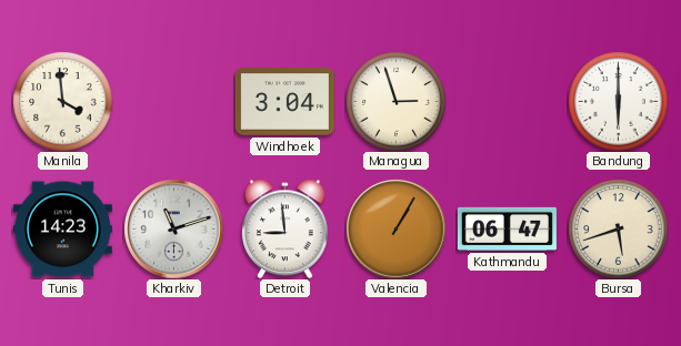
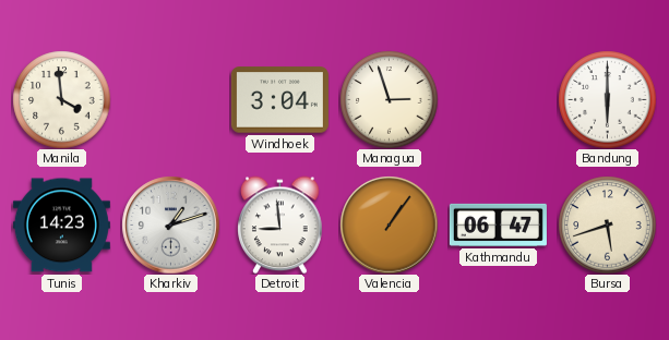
Kharkiv: 11:12 -> 1:12
Valencia: 1:05 -> 1:06
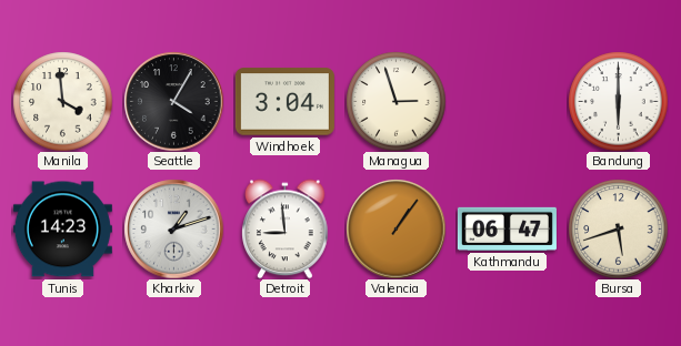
Seattle: none -> 4:05
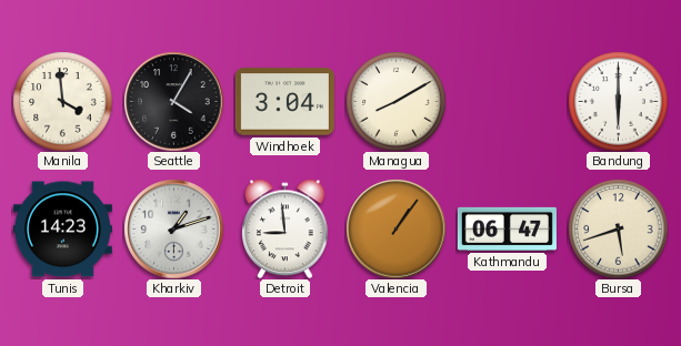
Managua: 2:57 -> 8:10
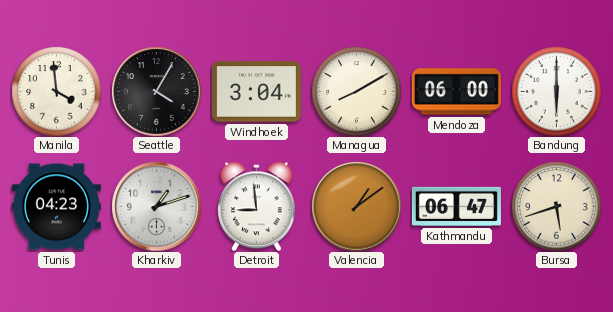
Mendoza: none -> 06:00
Tunis: 14:23 -> 04:23
Valencia: 1:06 -> 1:09
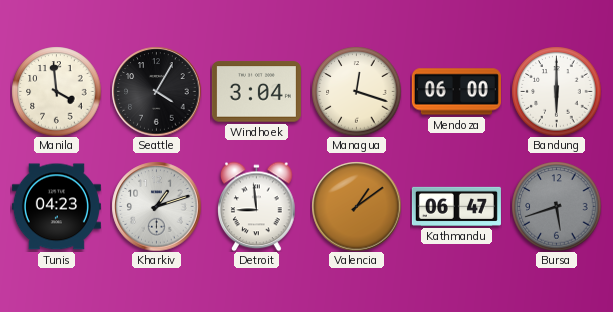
Managua: 8:10 -> 12:18
Bursa dial: cream -> grey
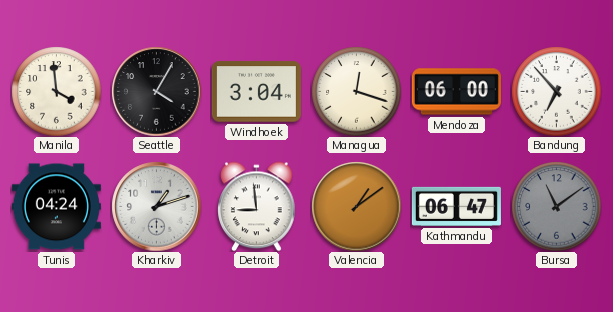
Bandung: 6:00 -> 6:53
Tunis: 04:23 -> 04:24
Bursa: 5:42 -> 11:09
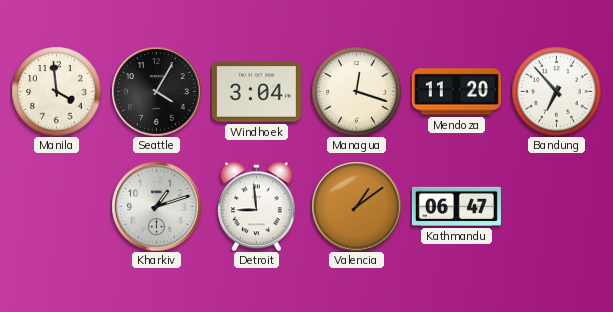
Mendoza: 06:00 -> 11:20
Tunis: 04:24 -> none
Bursa: 11:09 -> none
